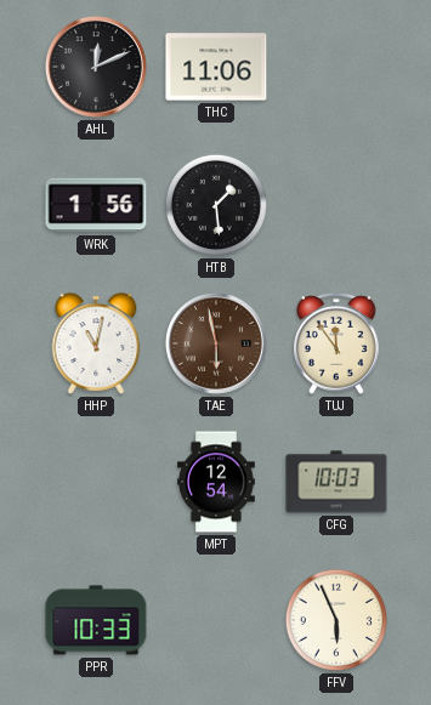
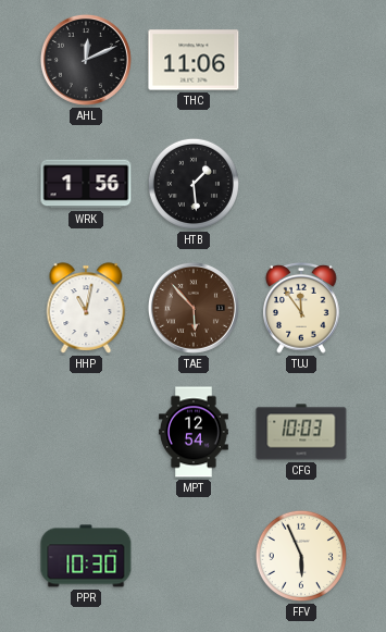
TAE: 5:58 -> 5:53
PPR: 10:33 -> 10:30
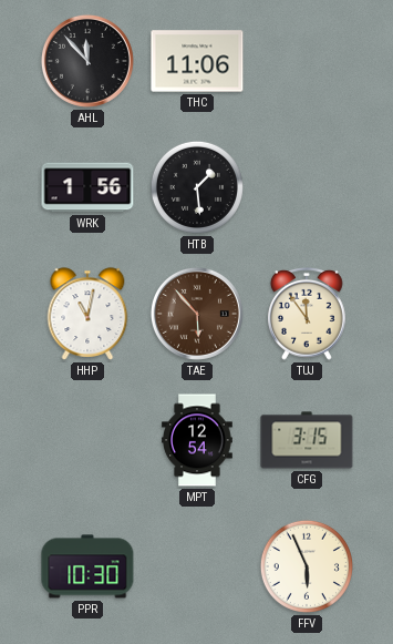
AHL: 12:11 -> 11:53
CFG: 10:03 -> 3:15
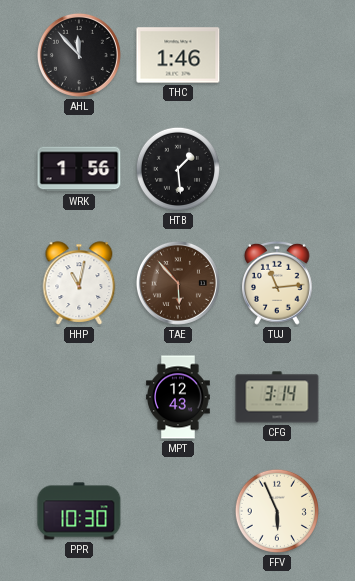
THC: 11:06 -> 1:46
TUJ: 11:54 -> 11:14
MPT: 12:54 -> 12:43
CFG: 3:15 -> 3:14
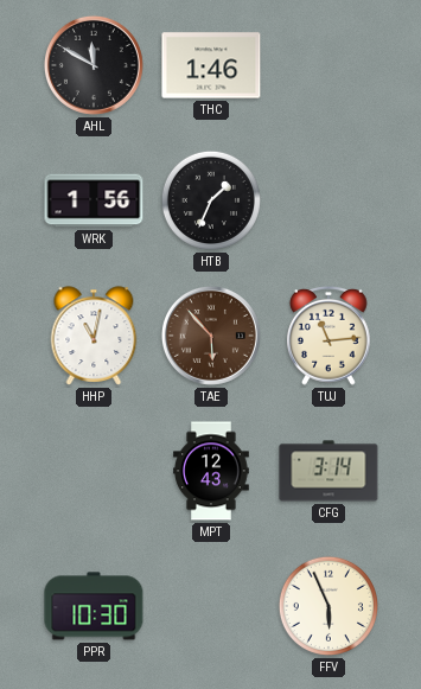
AHL: 11:53 -> 11:50
HTB: 1:29 -> 1:34
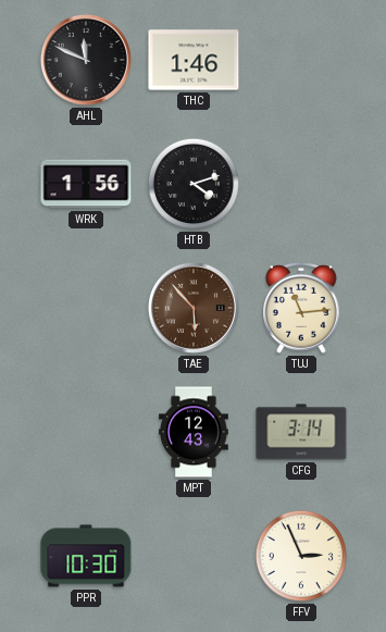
AHL: 11:50 -> 11:49
HTB: 1:34 -> 4:12
HHP: 11:02 -> none
FFV: 5:56 -> 2:56
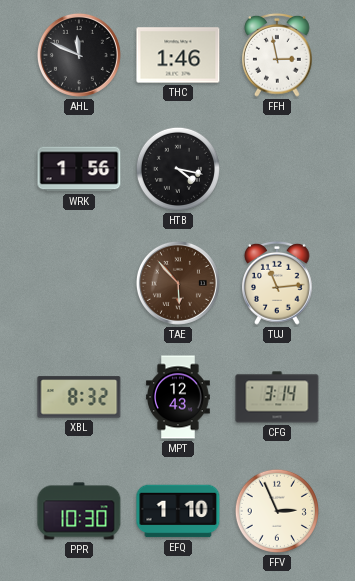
FFH: none -> 2:58
HTB: 4:12 -> 4:17
XBL: none -> 8:32
EFQ: none -> 1:10
